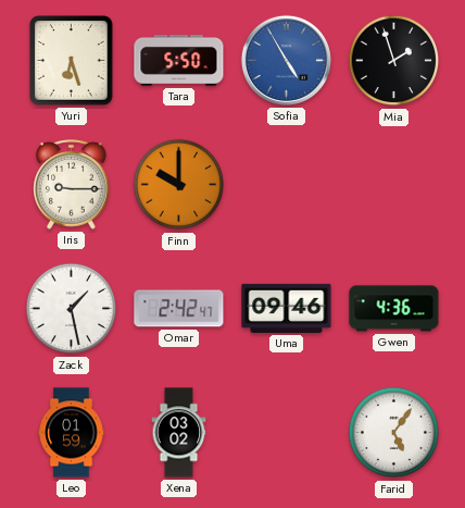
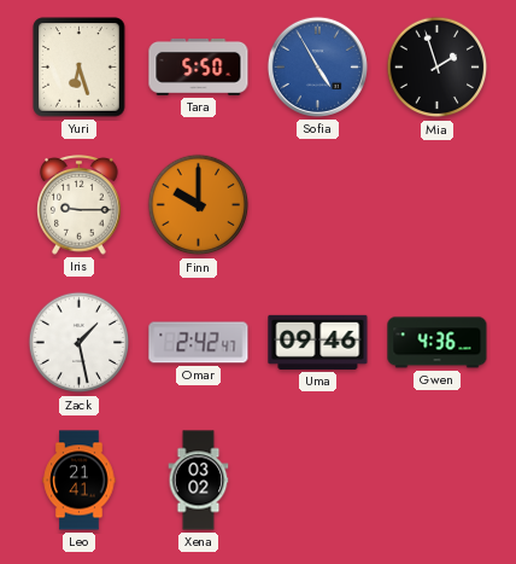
Leo: 01:59 -> 21:41
Farid: 5:06 -> none
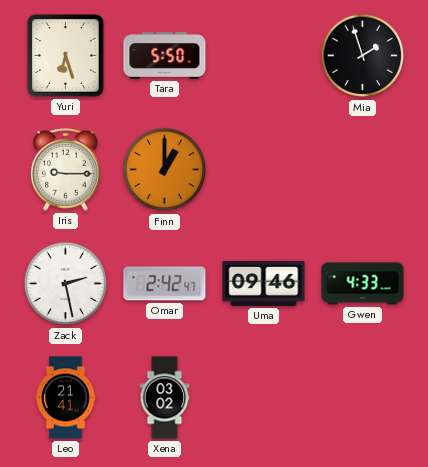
Sofia: 4:55 -> none
Finn: 10:00 -> 1:00
Zack: 1:28 -> 2:28
Gwen: 4:36 -> 4:33
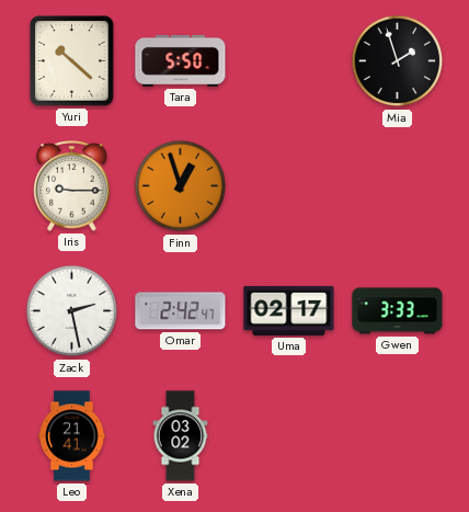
Yuri: 6:27 -> 10:22
Finn: 1:00 -> 12:57
Uma: 09:46 -> 02:17
Gwen: 4:33 -> 3:33
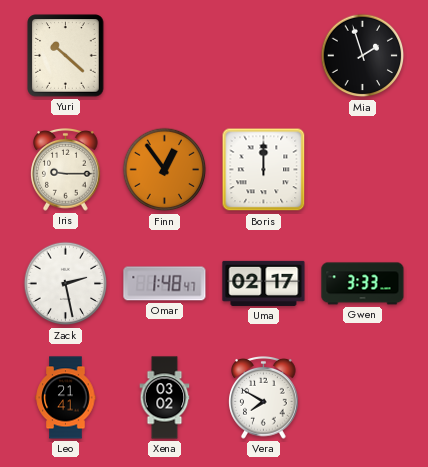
Tara: 5:50 -> none
Finn: 12:57 -> 12:54
Boris: none -> 12:00
Omar: 2:42 -> 1:48
Vera: none -> 7:50
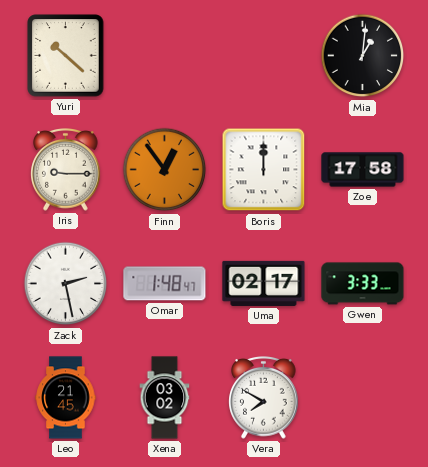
Mia: 1:57 -> 1:01
Zoe: none -> 17:58
Leo: 21:41 -> 21:45
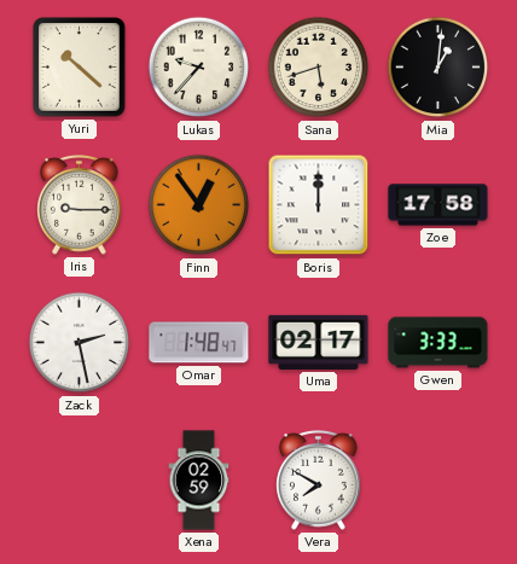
Lukas: none -> 9:37
Sana: none -> 5:42
Leo: 21:45 -> none
Xena: 03:02 -> 02:59
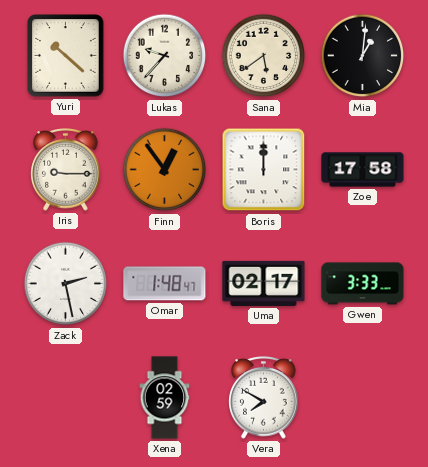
Sana: 5:42 -> 5:39
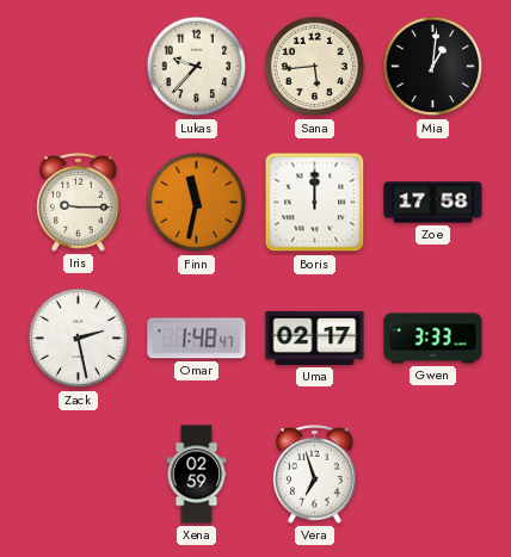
Yuri: 10:22 -> none
Sana: 5:39 -> 5:44
Finn: 12:54 -> 11:32
Vera: 7:50 -> 6:57
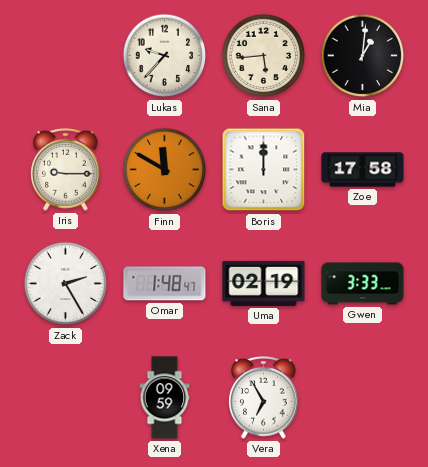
Finn: 11:32 -> 11:50
Zack: 2:28 -> 2:25
Uma: 02:17 -> 02:19
Xena: 02:59 -> 09:59
Vera: 6:57 -> 6:55
